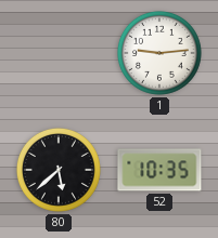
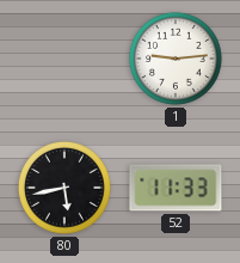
80: 5:38 -> 5:43
52: 10:35 -> 11:33
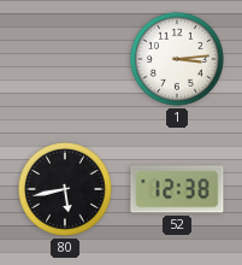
1: 9:14 -> 3:14
52: 11:33 -> 12:38
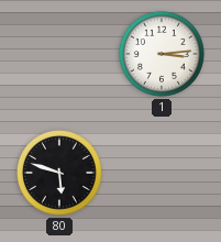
80: 5:43 -> 5:48
52: 12:38 -> none
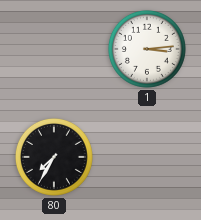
80: 5:48 -> 7:35
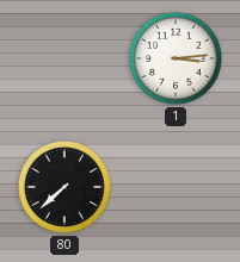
80: 7:35 -> 7:38
